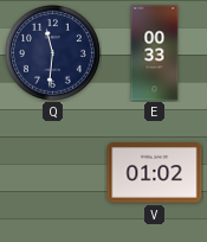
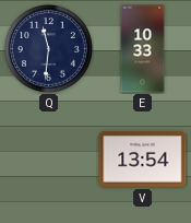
E: 00:33 -> 10:33
V: 01:02 -> 13:54
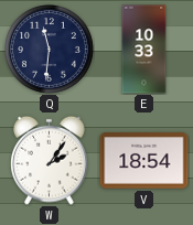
W: none -> 2:06
V: 13:54 -> 18:54
